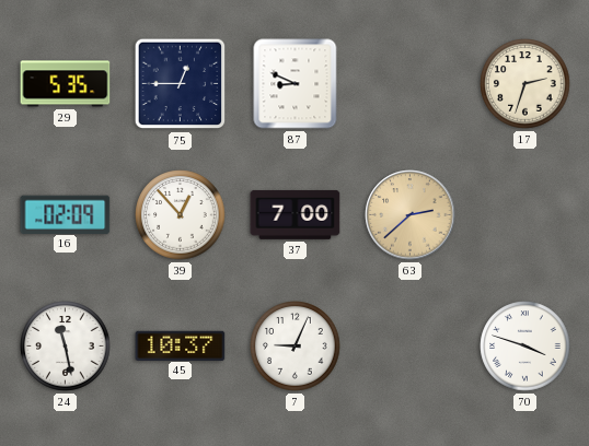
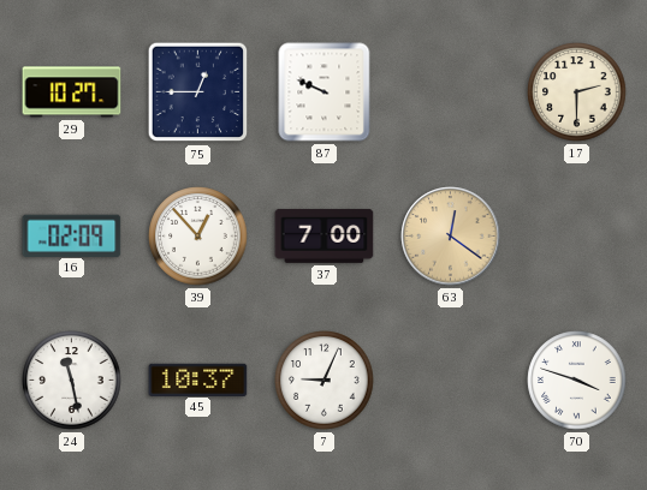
29: 5:35 -> 10:27
87: 8:49 -> 9:49
17: 2:33 -> 2:30
63: 2:38 -> 12:21
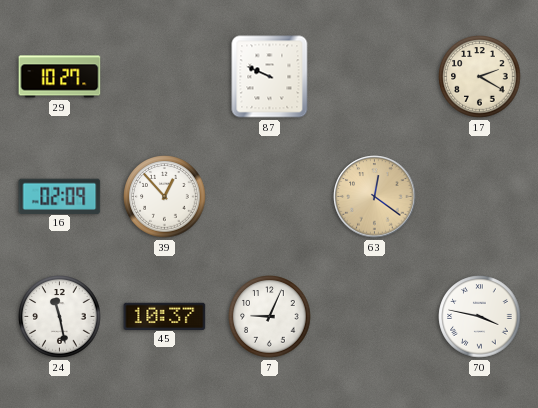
75: 12:45 -> none
17: 2:30 -> 2:20
37: 7:00 -> none
70: 3:48 -> 3:47
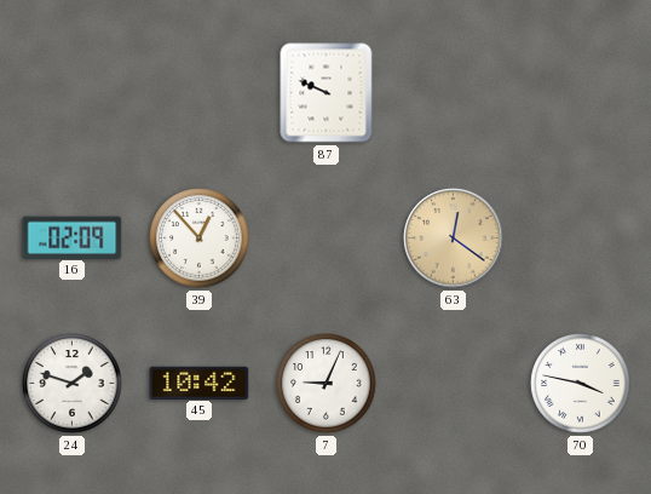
29: 10:27 -> none
17: 2:20 -> none
24: 11:28 -> 1:48
45: 10:37 -> 10:42
